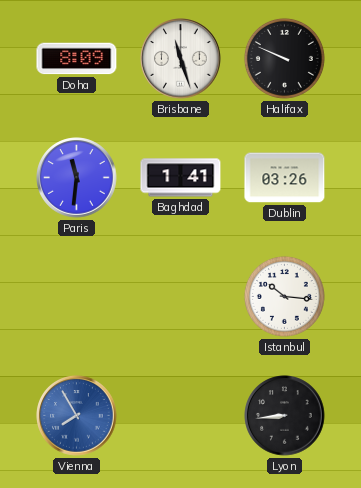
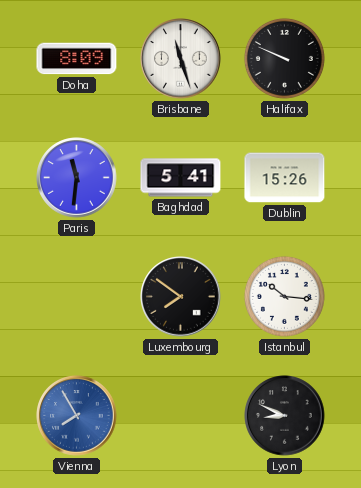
Baghdad: 1:41 -> 5:41
Dublin: 03:26 -> 15:26
Luxembourg: none -> 7:51
Lyon: 8:44 -> 8:49
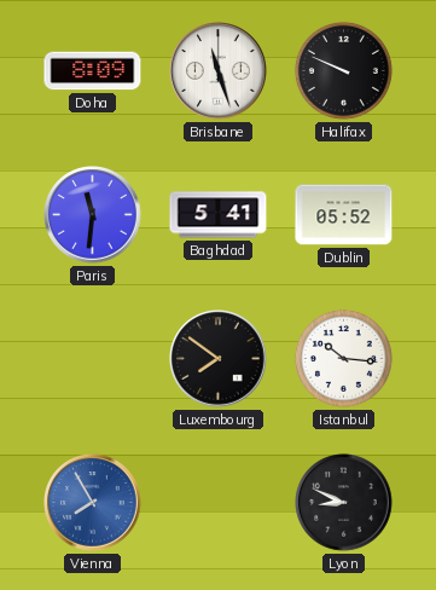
Dublin: 15:26 -> 05:52
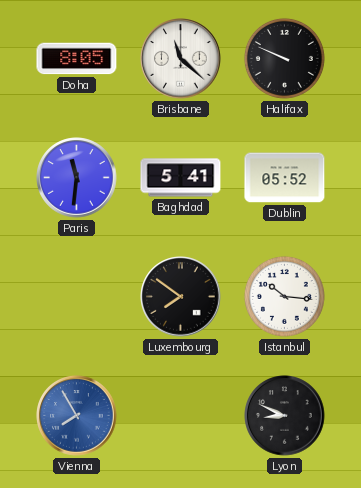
Doha: 8:09 -> 8:05
Brisbane: 11:27 -> 11:22
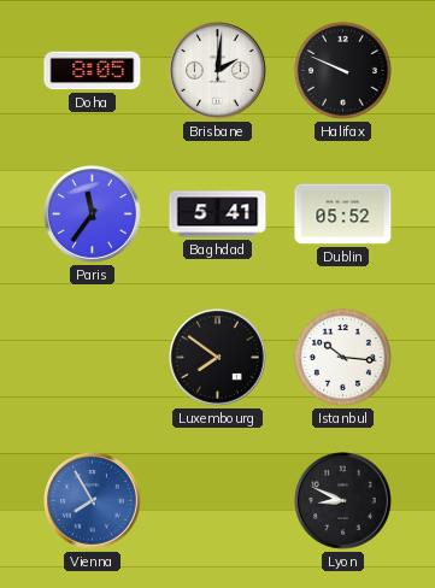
Brisbane: 11:22 -> 2:01
Paris: 11:31 -> 11:36
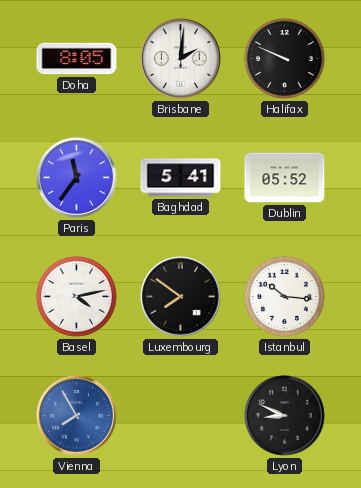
Basel: none -> 4:13
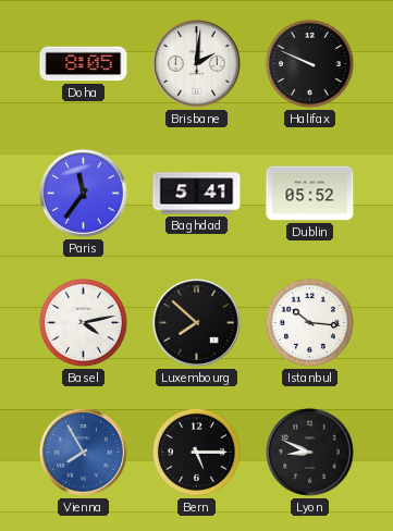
Luxembourg: 7:51 -> 7:52
Bern: none -> 5:15
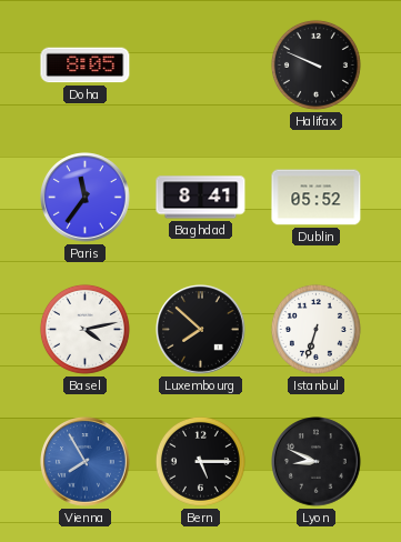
Brisbane: 2:01 -> none
Baghdad: 5:41 -> 8:41
Istanbul: 10:16 -> 6:33
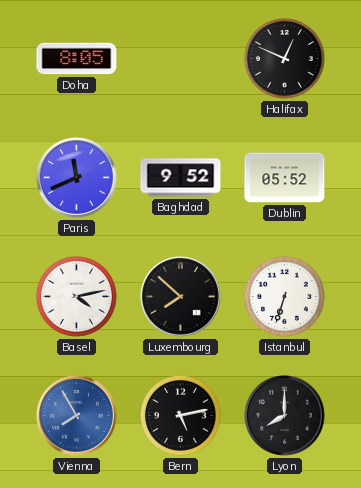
Halifax: 9:49 -> 12:49
Paris: 11:36 -> 11:41
Baghdad: 8:41 -> 9:52
Bern: 5:15 -> 5:13
Lyon: 8:49 -> 8:00
